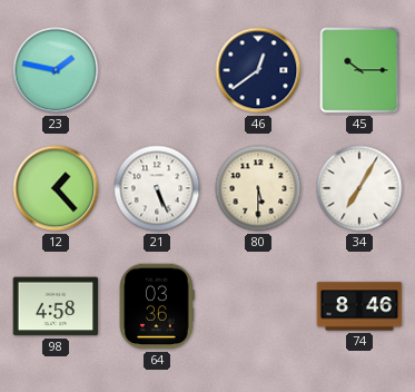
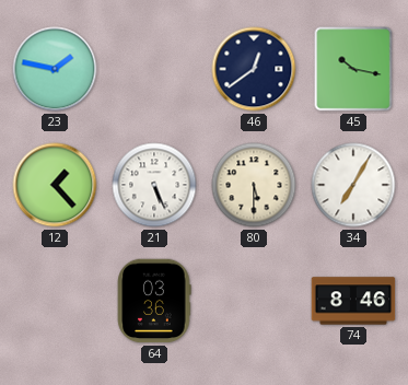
45: 10:15 -> 10:17
98: 4:58 -> none
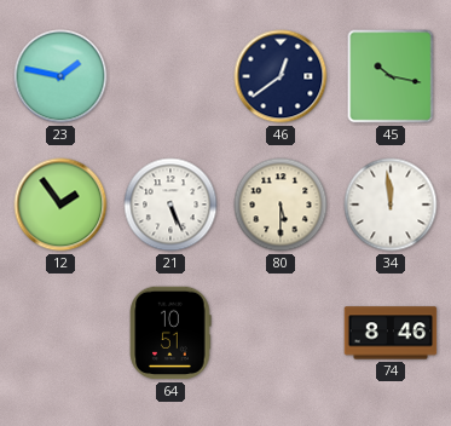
12: 1:23 -> 1:54
34: 7:05 -> 11:59
64: 03:36 -> 10:51
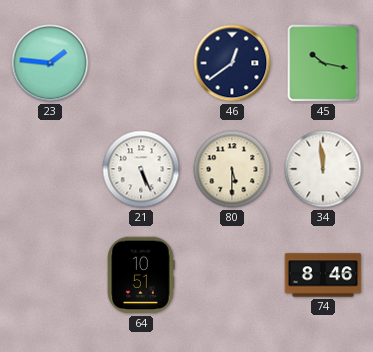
23: 1:47 -> 1:46
12: 1:54 -> none
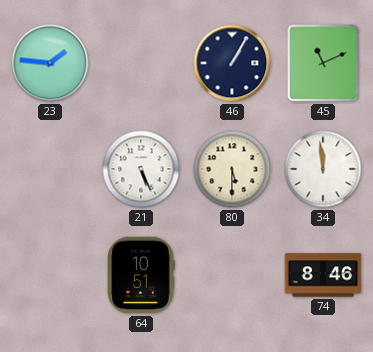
46: 12:39 -> 1:05
45: 10:17 -> 11:11
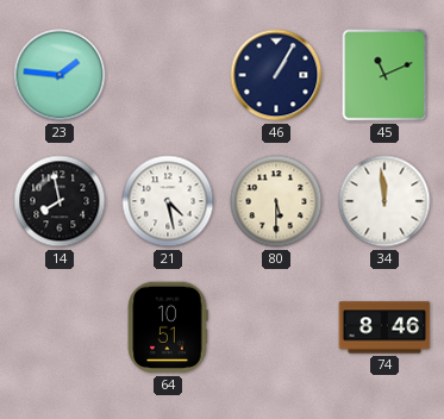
14: none -> 7:58
21: 5:26 -> 4:28
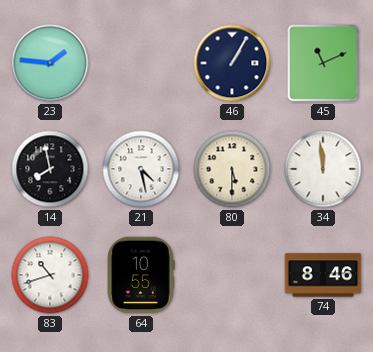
83: none -> 10:42
64: 10:51 -> 10:55
